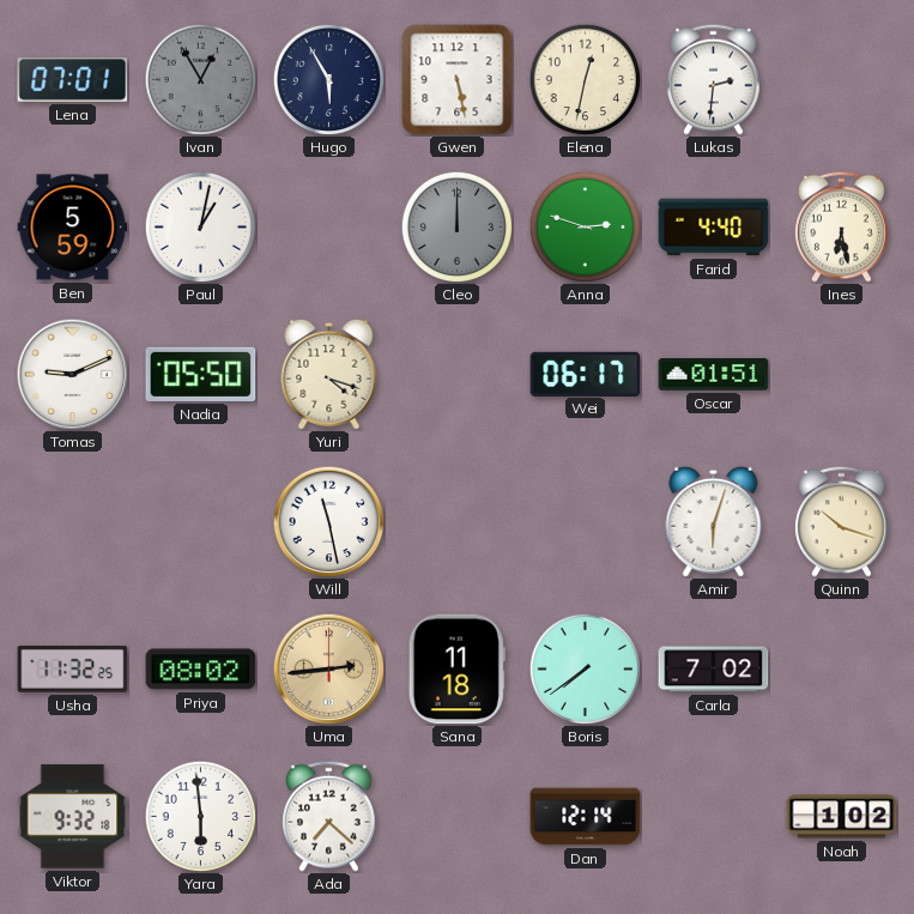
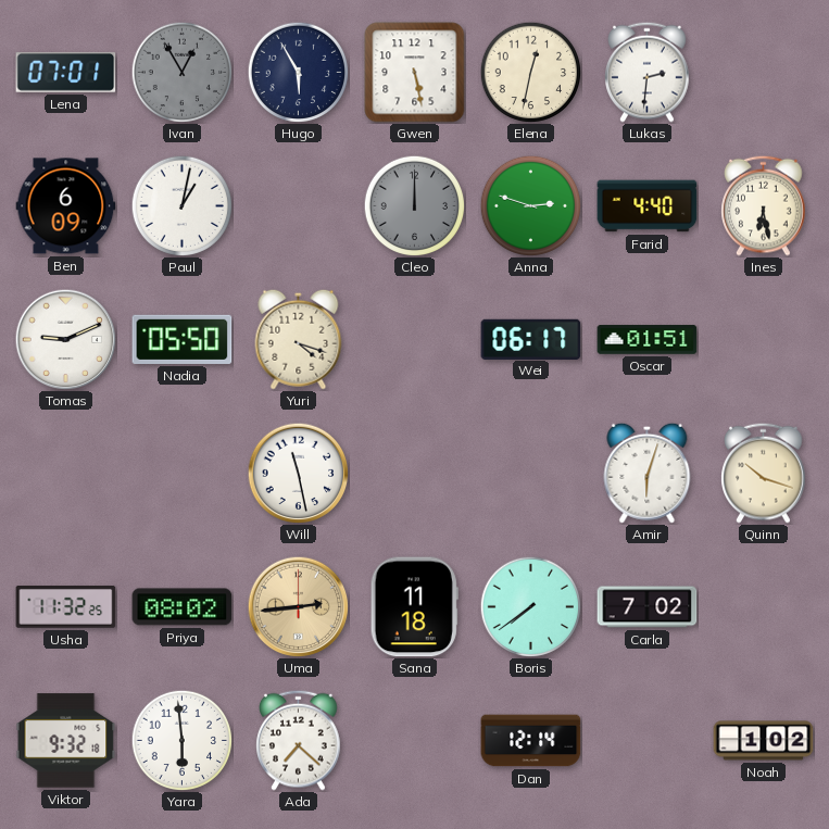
Ben: 5:59 -> 6:09
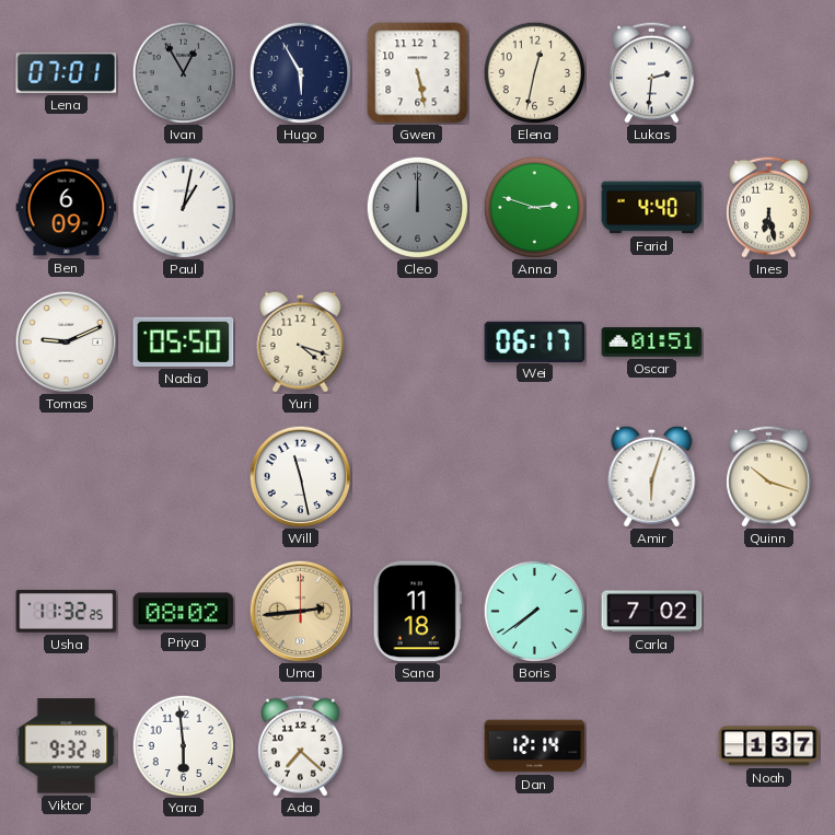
Noah: 1:02 -> 1:37
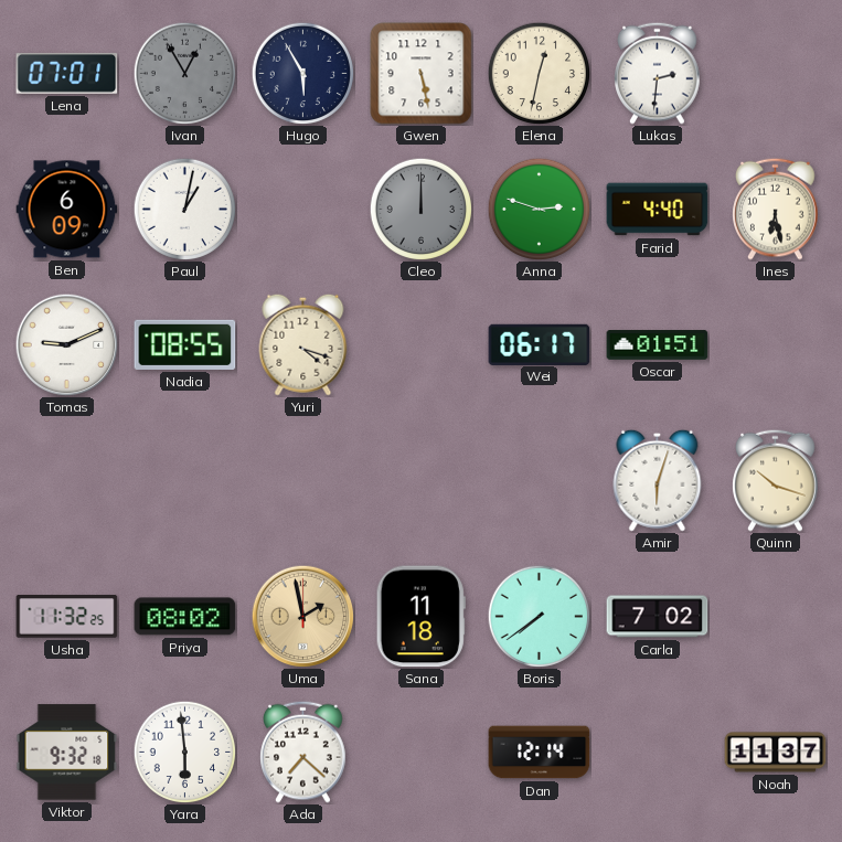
Nadia: 05:50 -> 08:55
Will: 11:28 -> none
Uma: 2:44 -> 1:58
Noah: 1:37 -> 11:37
